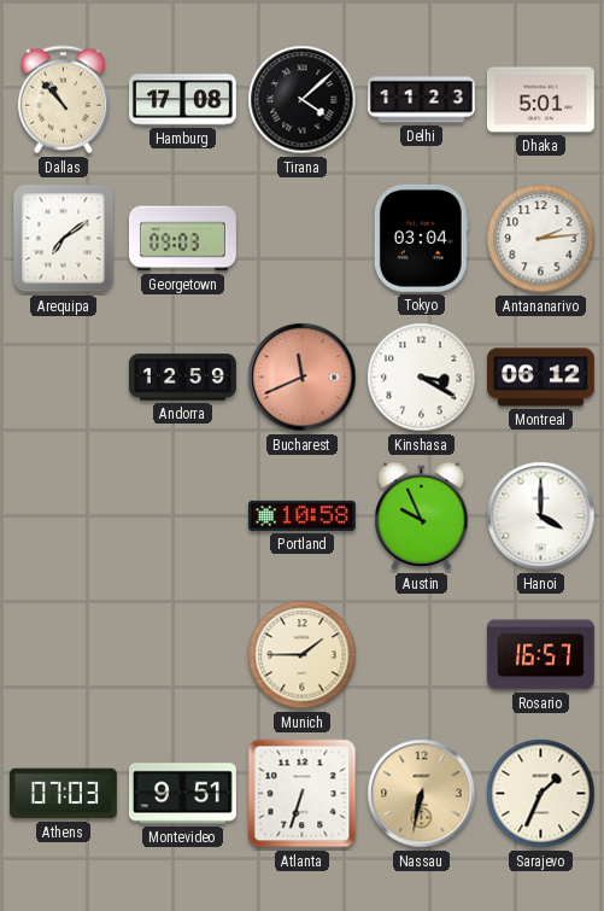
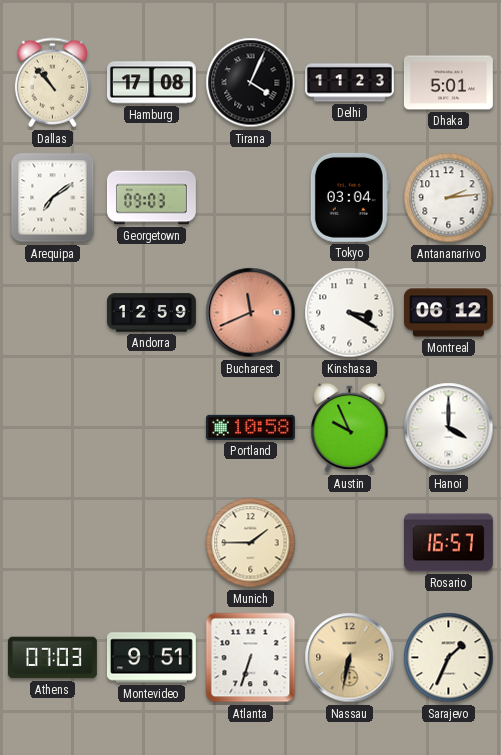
Tirana: 4:08 -> 4:04
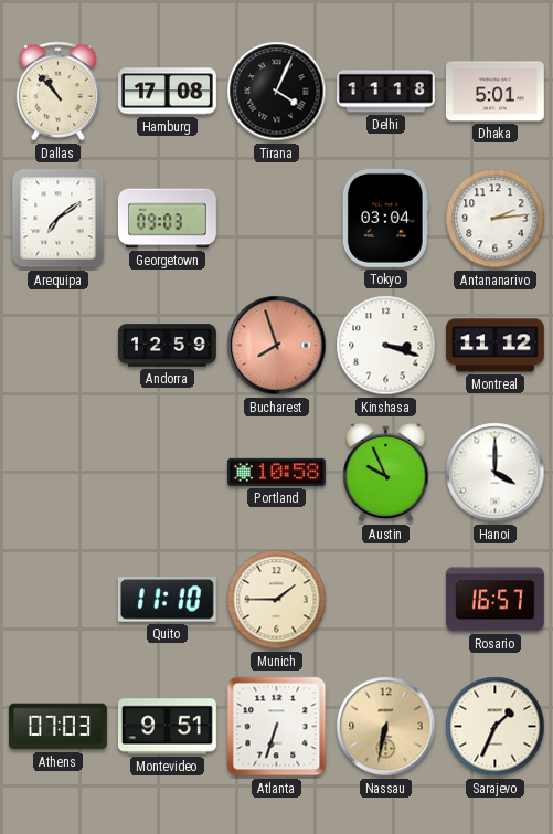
Delhi: 11:23 -> 11:18
Bucharest: 11:41 -> 7:57
Kinshasa: 3:20 -> 3:18
Montreal: 06:12 -> 11:12
Quito: none -> 11:10
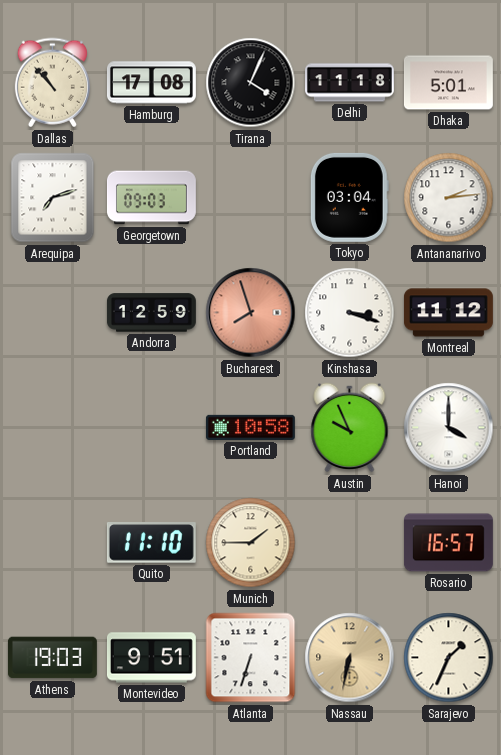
Arequipa: 7:09 -> 7:12
Athens: 07:03 -> 19:03
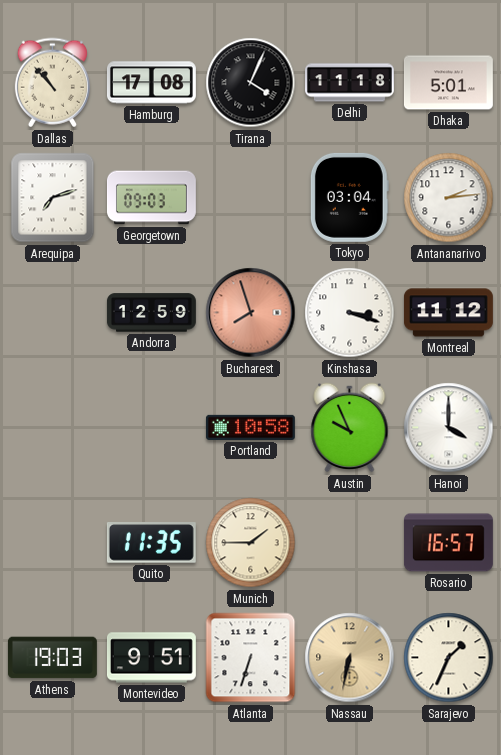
Quito: 11:10 -> 11:35
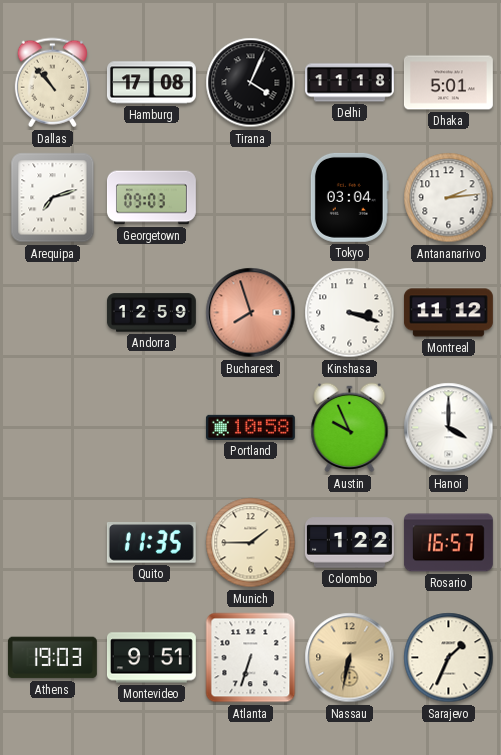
Colombo: none -> 1:22
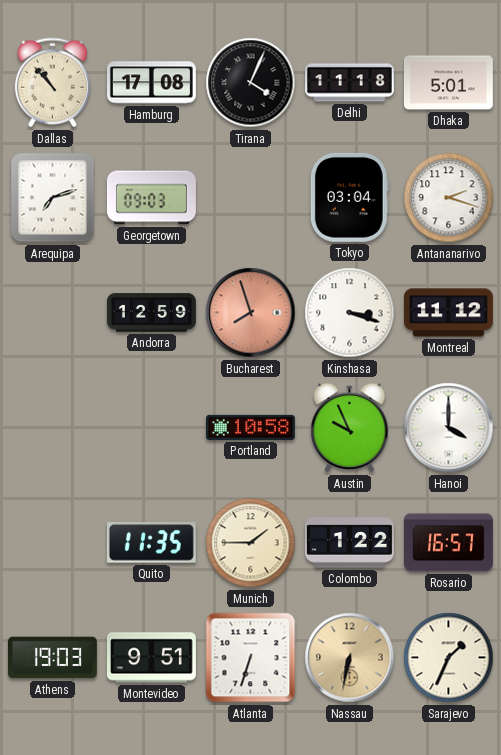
Antananarivo: 2:14 -> 2:18
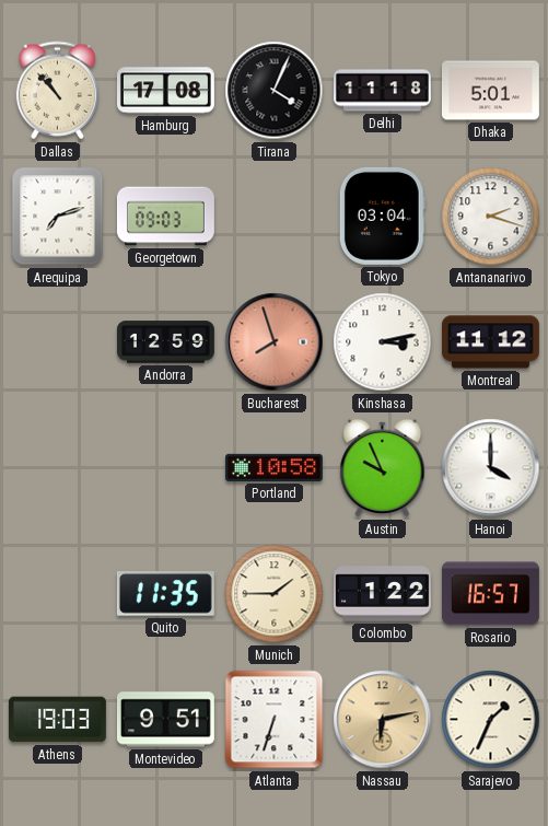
Kinshasa: 3:18 -> 3:13
Nassau: 6:32 -> 6:13
